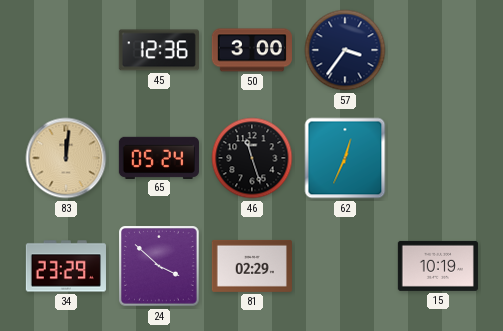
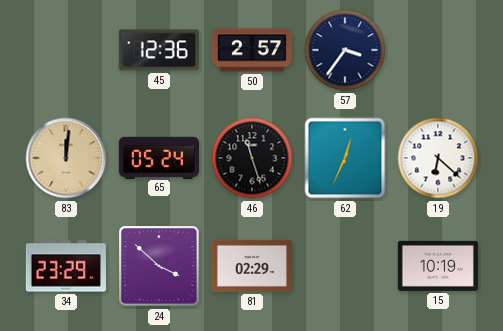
50: 3:00 -> 2:57
19: none -> 6:22
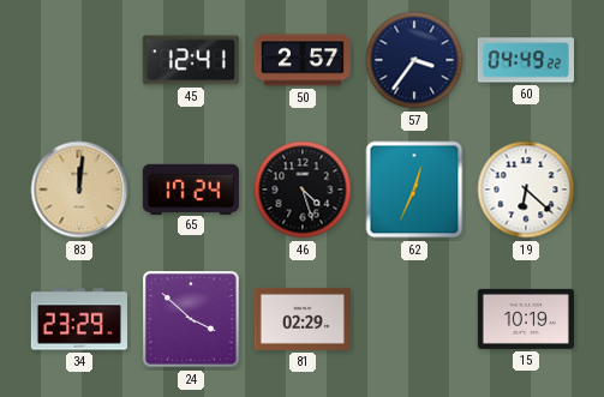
45: 12:36 -> 12:41
60: none -> 04:49
65: 05:24 -> 17:24
46: 11:27 -> 4:27
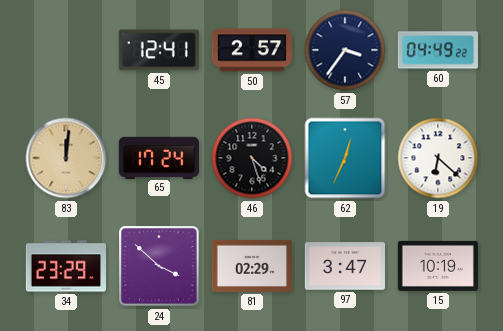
97: none -> 3:47
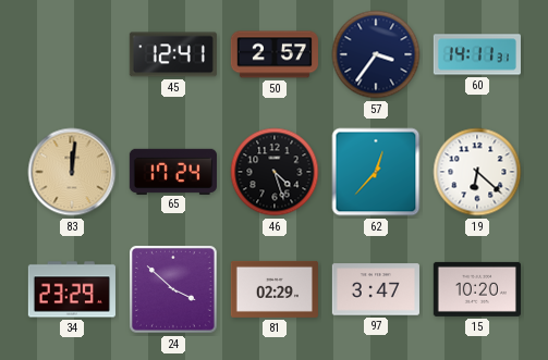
60: 04:49 -> 14:11
62: 12:34 -> 12:37
15: 10:19 -> 10:20
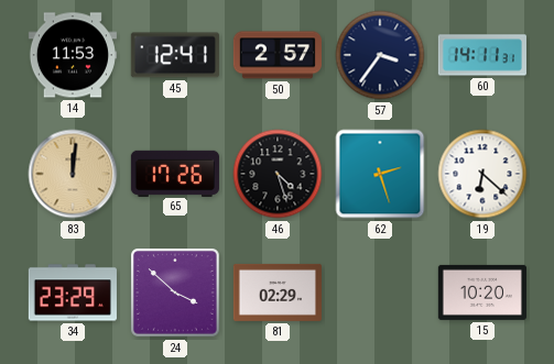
14: none -> 11:53
65: 17:24 -> 17:26
62: 12:37 -> 2:27
97: 3:47 -> none
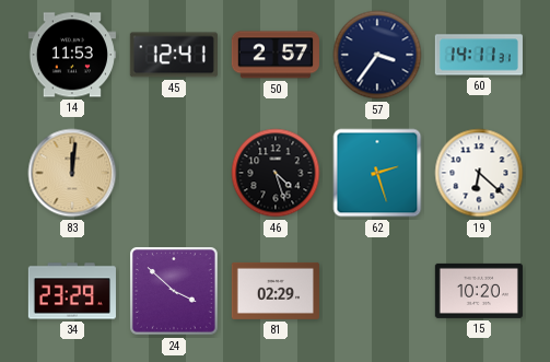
65: 17:26 -> none
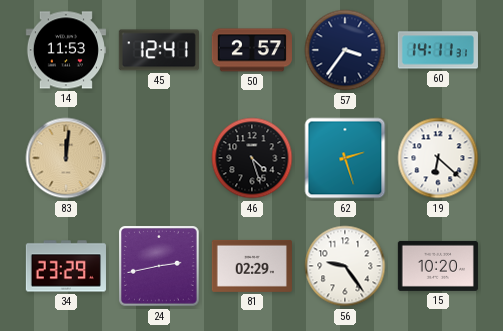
24: 3:52 -> 2:43
56: none -> 9:24
